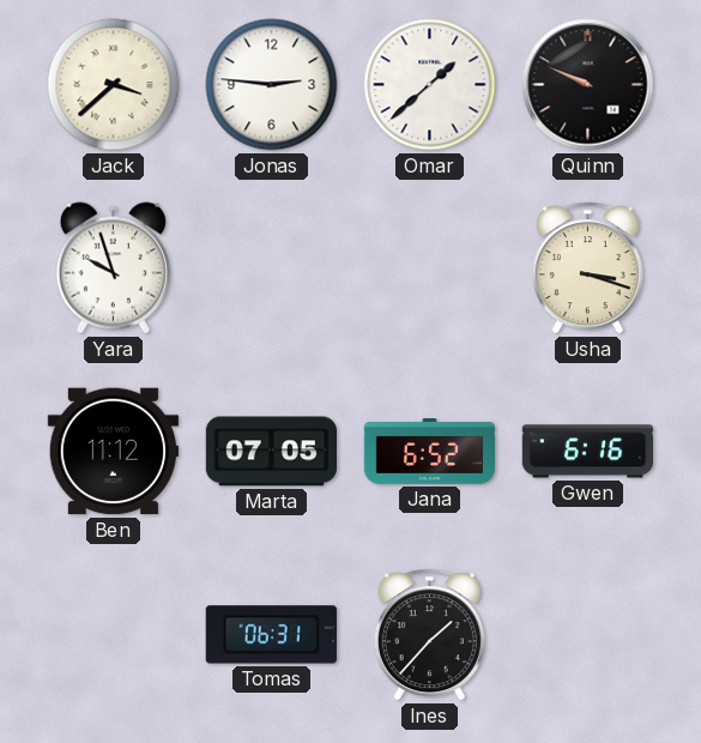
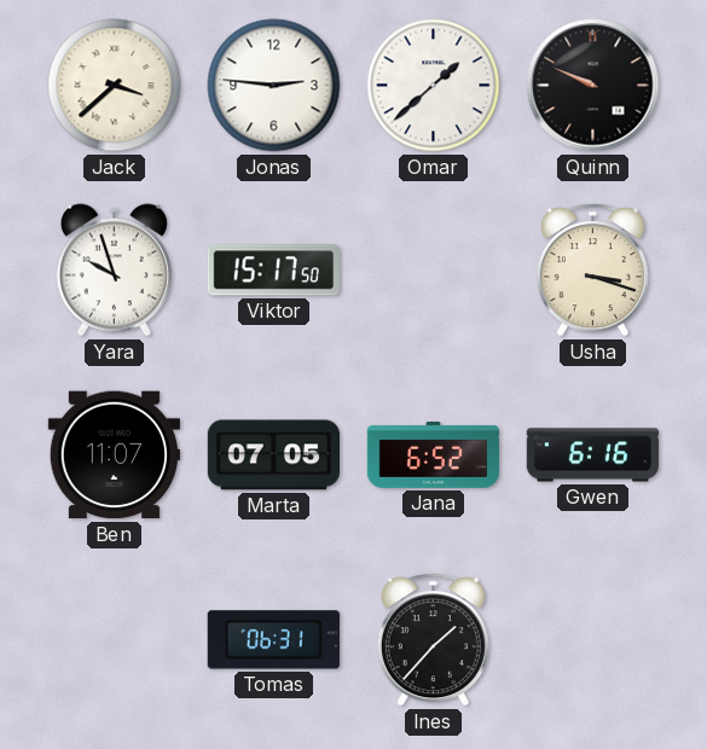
Viktor: none -> 15:17
Ben: 11:12 -> 11:07
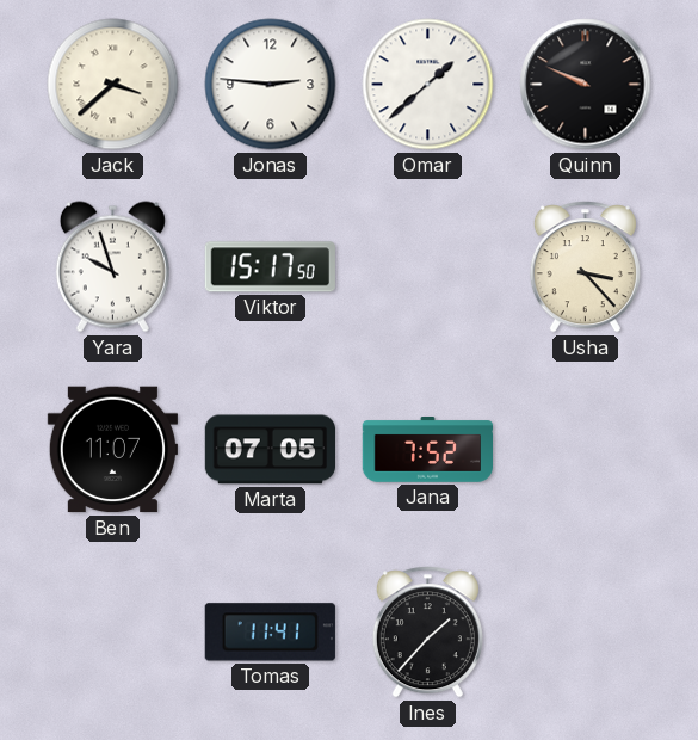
Usha: 3:18 -> 3:23
Jana: 6:52 -> 7:52
Gwen: 6:16 -> none
Tomas: 06:31 -> 11:41
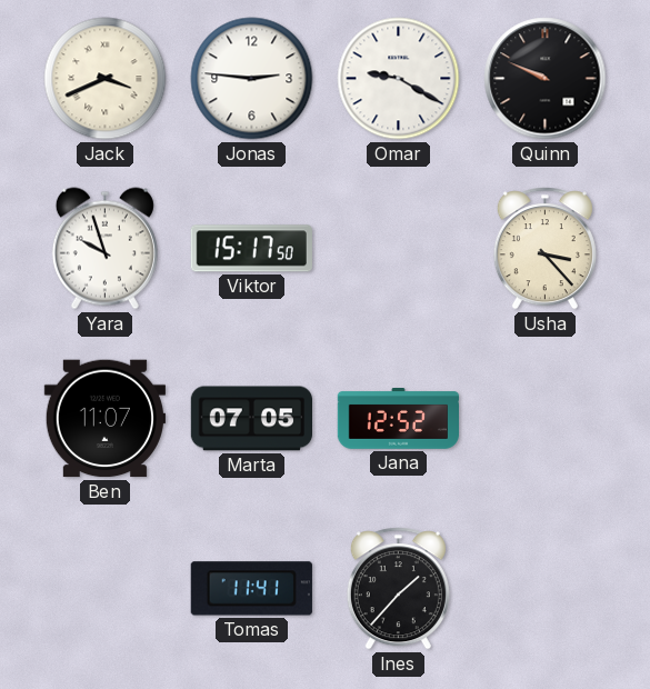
Jack: 3:38 -> 3:41
Omar: 1:38 -> 9:20
Jana: 7:52 -> 12:52
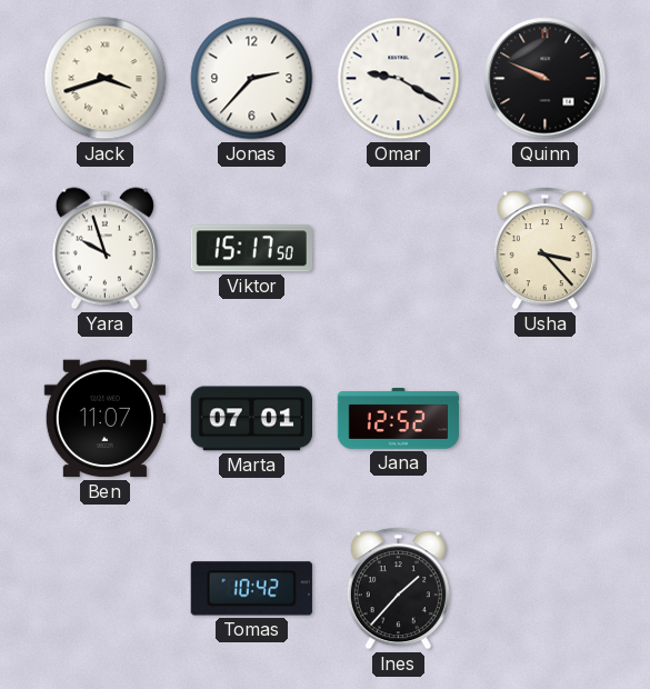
Jack: 3:41 -> 3:42
Jonas: 2:46 -> 2:37
Marta: 07:05 -> 07:01
Tomas: 11:41 -> 10:42
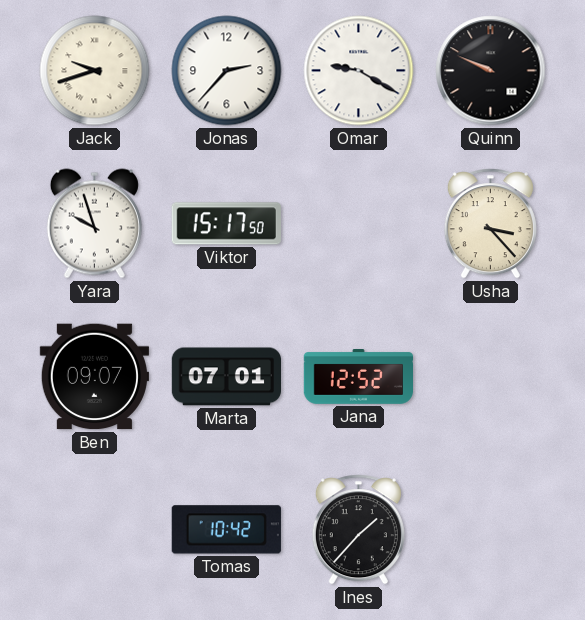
Jack: 3:42 -> 9:42
Ben: 11:07 -> 09:07
